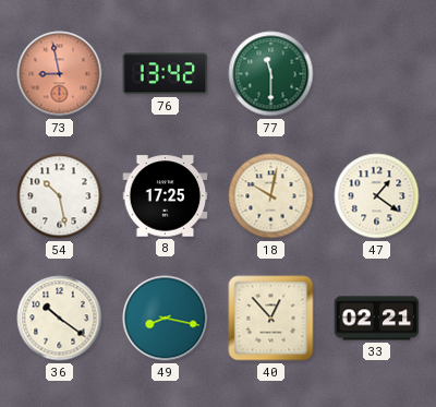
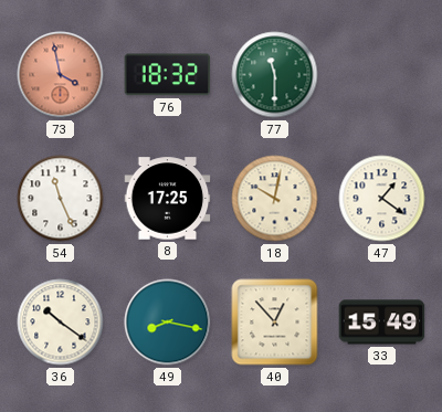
73: 8:58 -> 3:58
76: 13:42 -> 18:32
54: 10:28 -> 11:26
33: 02:21 -> 15:49
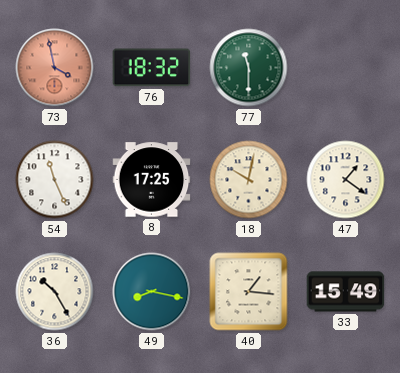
36: 10:21 -> 10:25
40: 12:53 -> 1:16
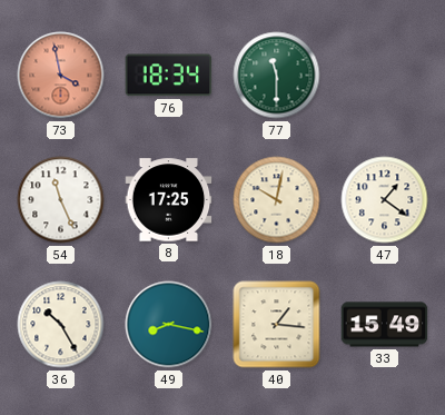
76: 18:32 -> 18:34
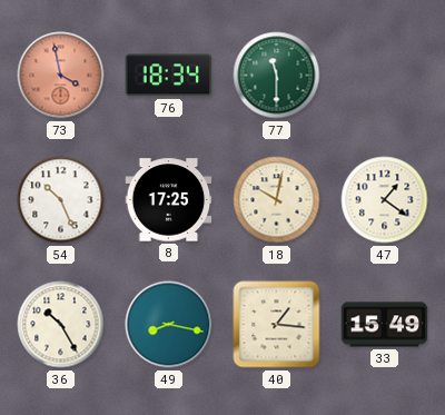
54: 11:26 -> 10:26
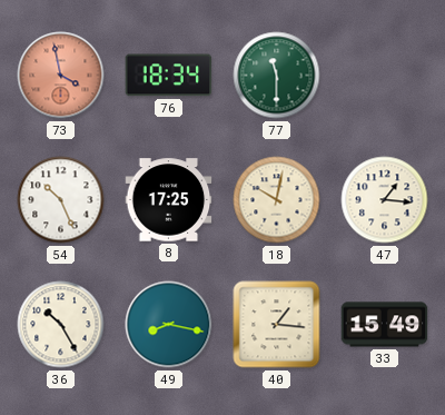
47: 1:21 -> 1:16
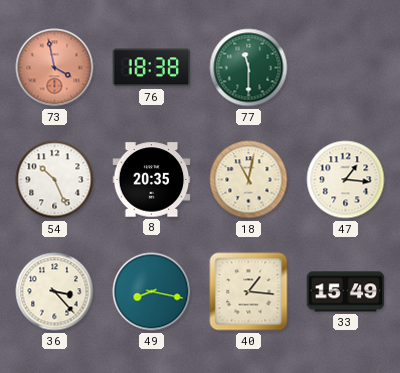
76: 18:34 -> 18:38
8: 17:25 -> 20:35
18: 10:02 -> 11:02
36: 10:25 -> 3:23
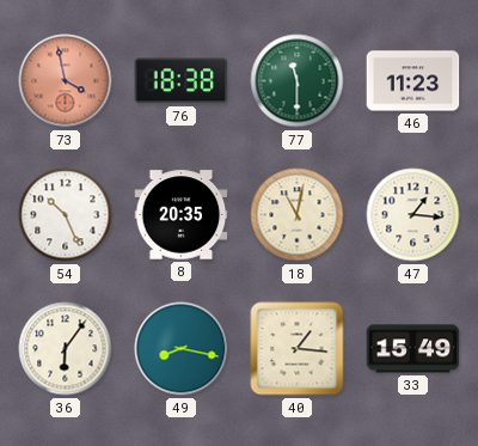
46: none -> 11:23
36: 3:23 -> 6:06
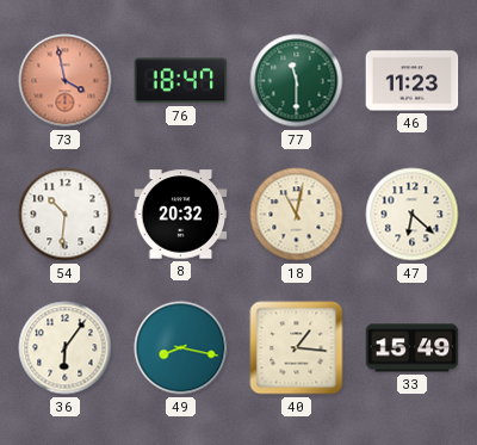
76: 18:38 -> 18:47
54: 10:26 -> 10:31
8: 20:35 -> 20:32
47: 1:16 -> 6:22
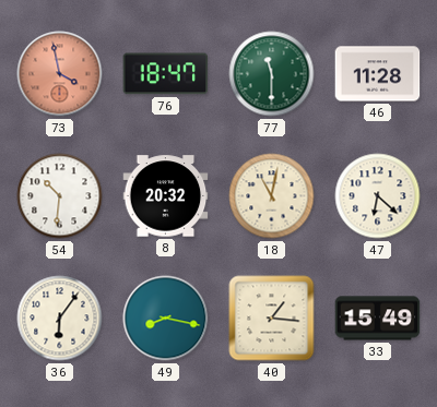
46: 11:23 -> 11:28
